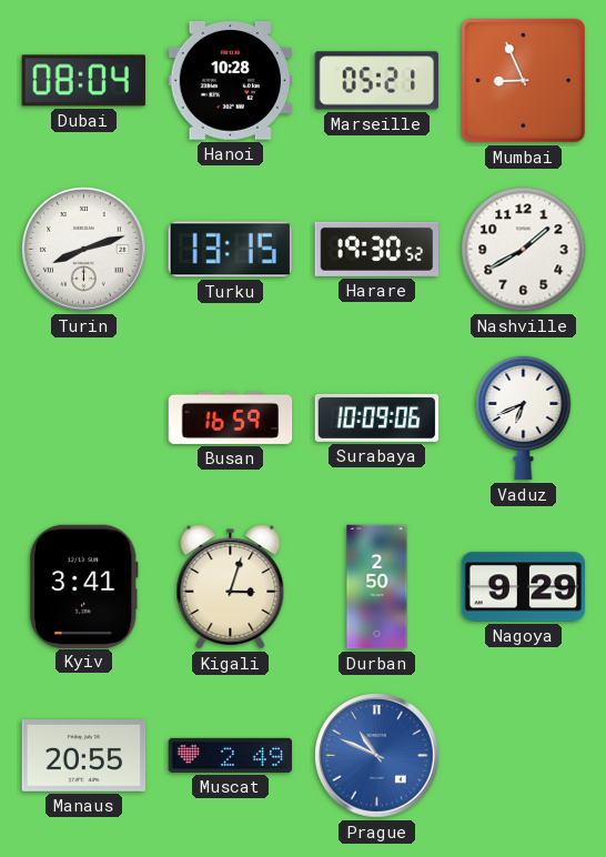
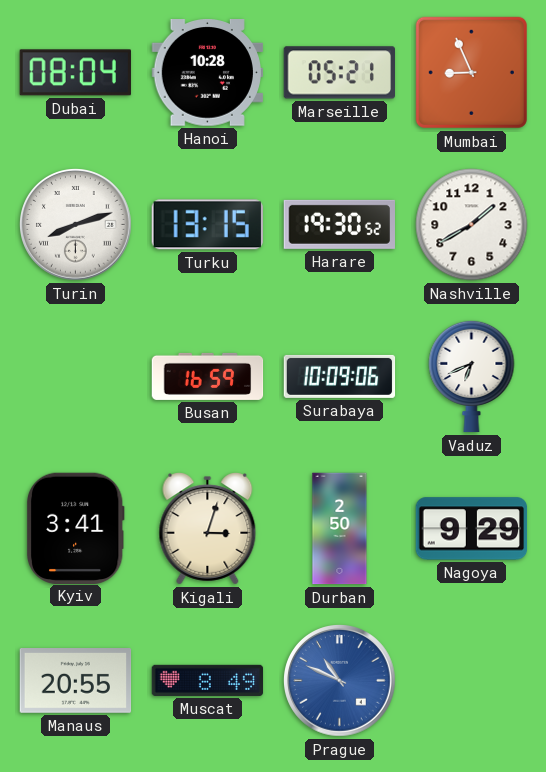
Muscat: 2:49 -> 8:49
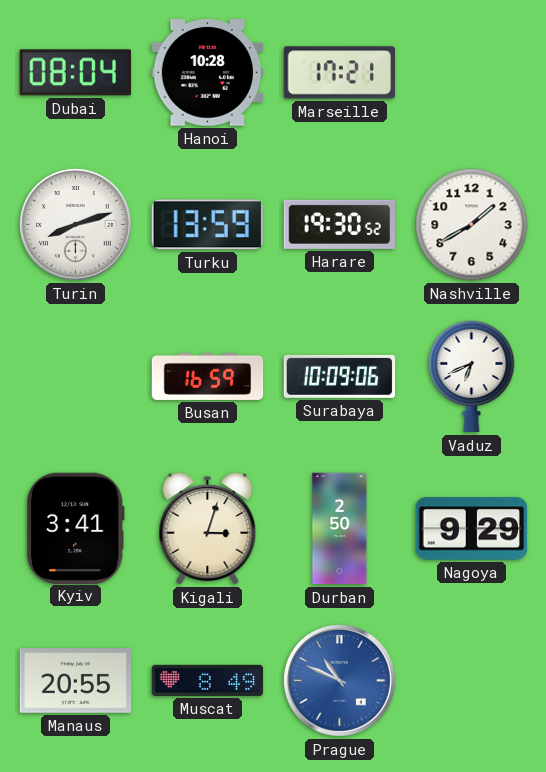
Marseille: 05:21 -> 17:21
Mumbai: 8:56 -> none
Turku: 13:15 -> 13:59
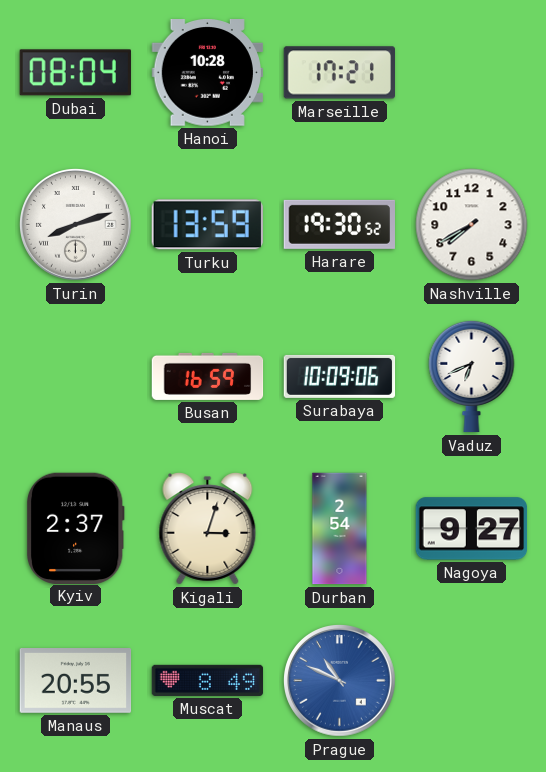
Nashville: 1:40 -> 7:40
Kyiv: 3:41 -> 2:37
Durban: 2:50 -> 2:54
Nagoya: 9:29 -> 9:27
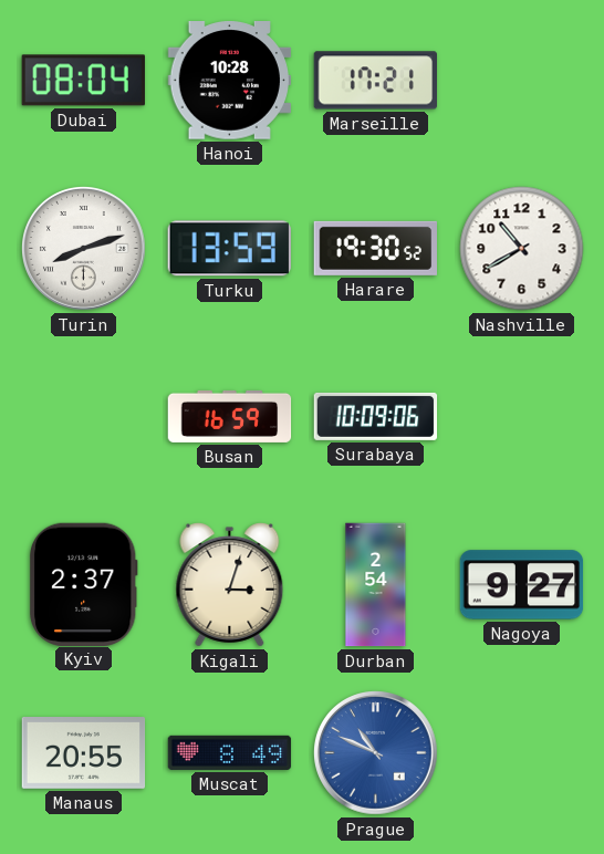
Nashville: 7:40 -> 10:40
Vaduz: 6:41 -> none
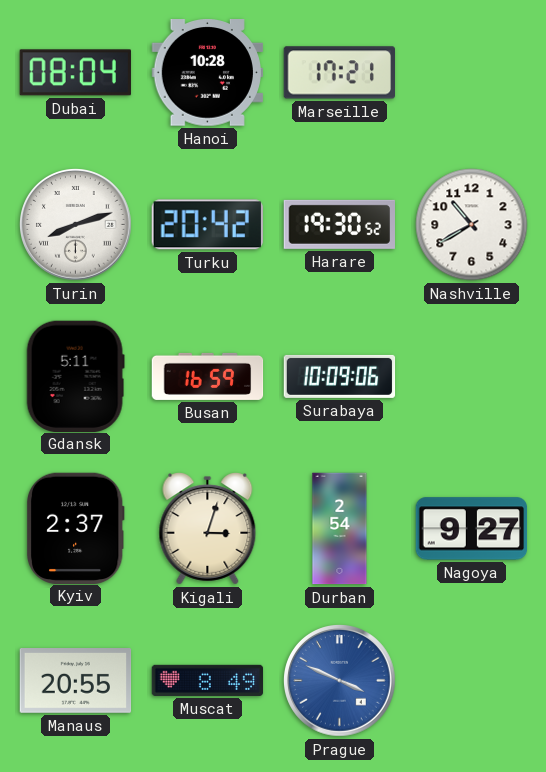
Turku: 13:59 -> 20:42
Gdansk: none -> 5:11
Prague: 10:49 -> 3:49
